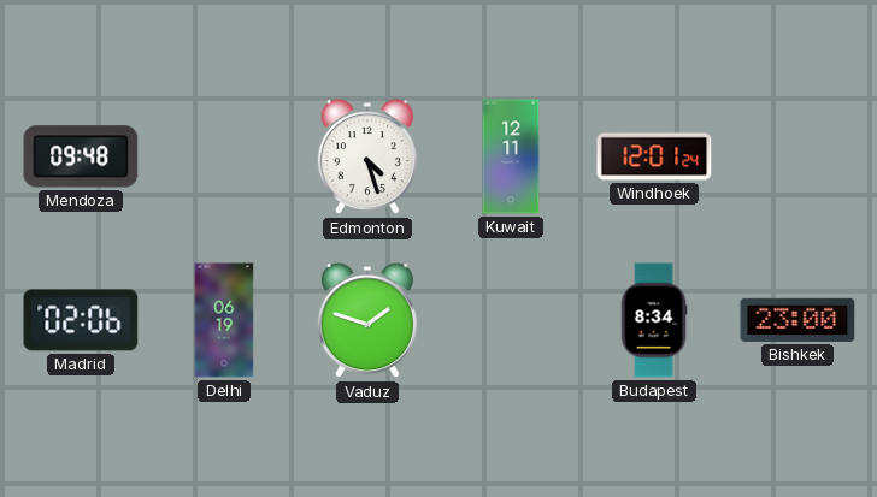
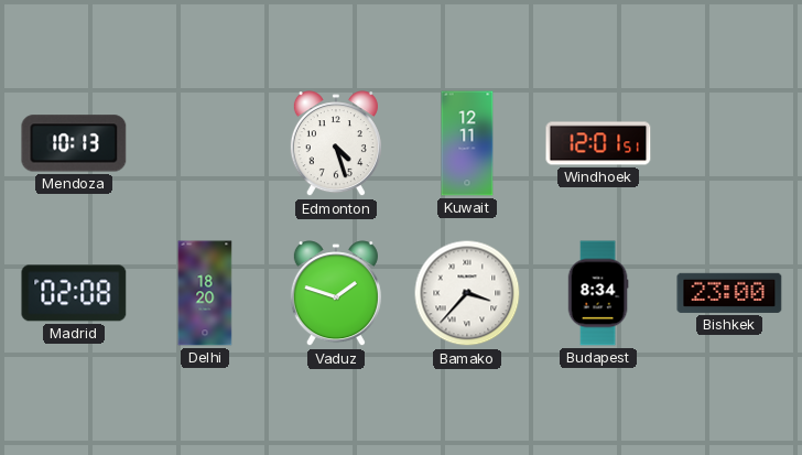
Mendoza: 09:48 -> 10:13
Windhoek: 12:01:24 -> 12:01:51
Madrid: 02:06 -> 02:08
Delhi: 06:19 -> 18:20
Bamako: none -> 3:37
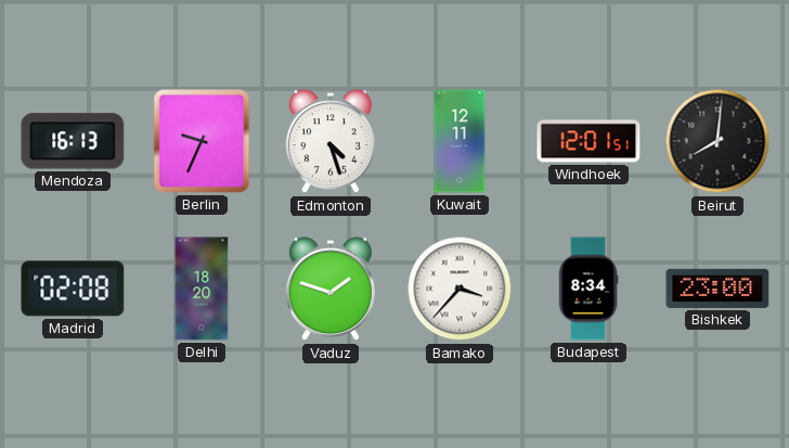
Mendoza: 10:13 -> 16:13
Berlin: none -> 9:34
Beirut: none -> 8:01
